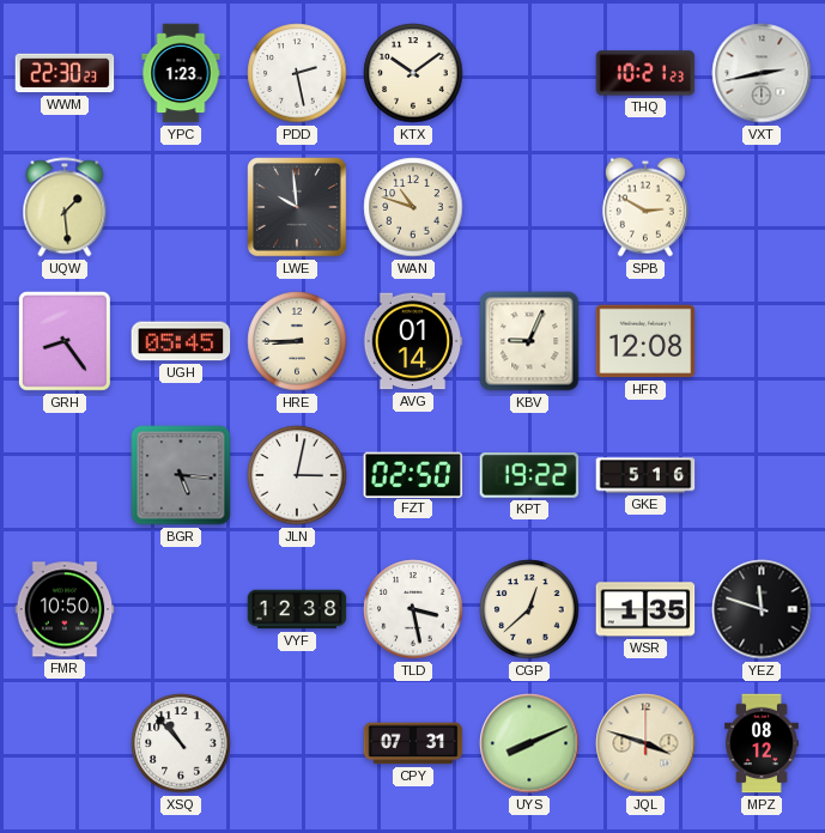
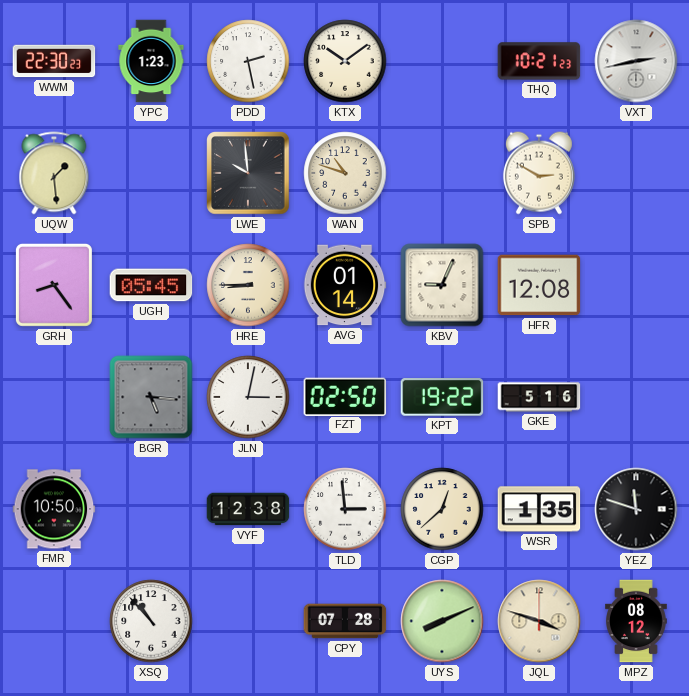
TLD: 3:28 -> 2:59
CPY: 07:31 -> 07:28
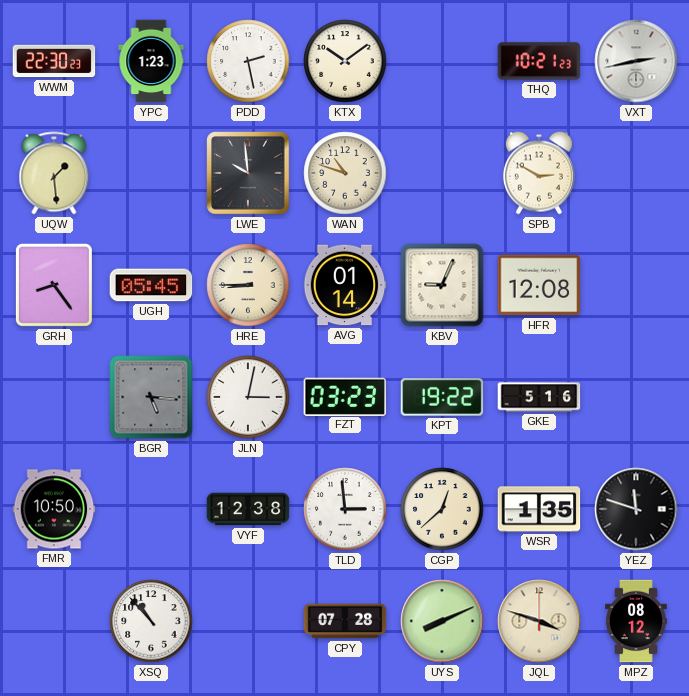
FZT: 02:50 -> 03:23
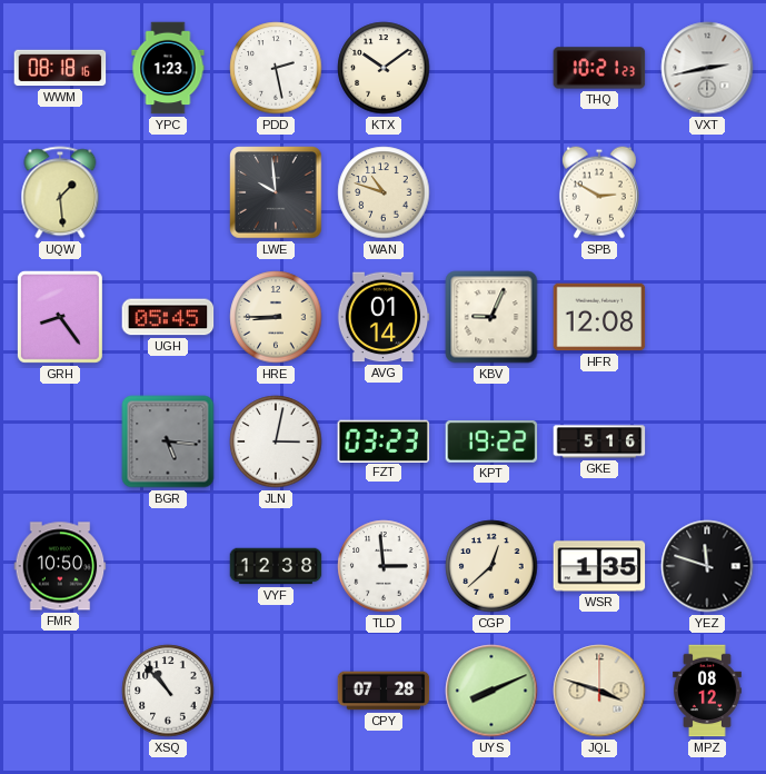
WWM: 22:30 -> 08:18
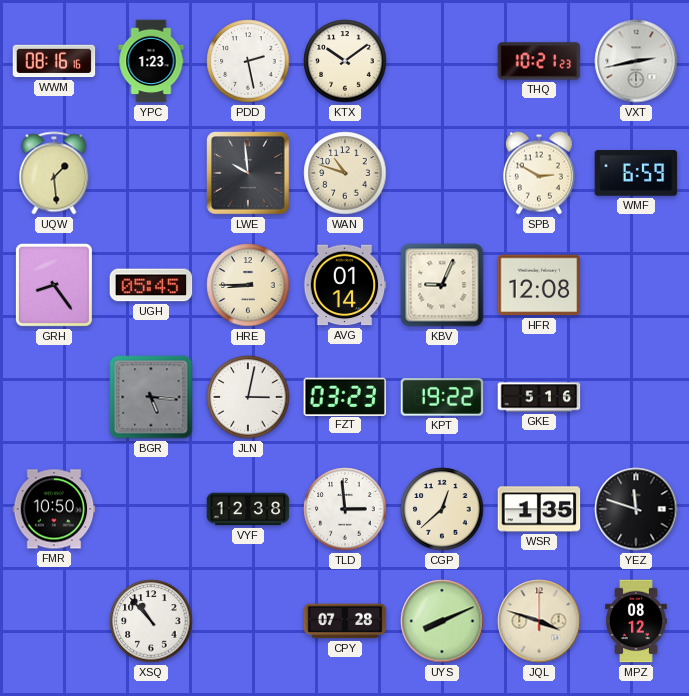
WWM: 08:18 -> 08:16
WMF: none -> 6:59
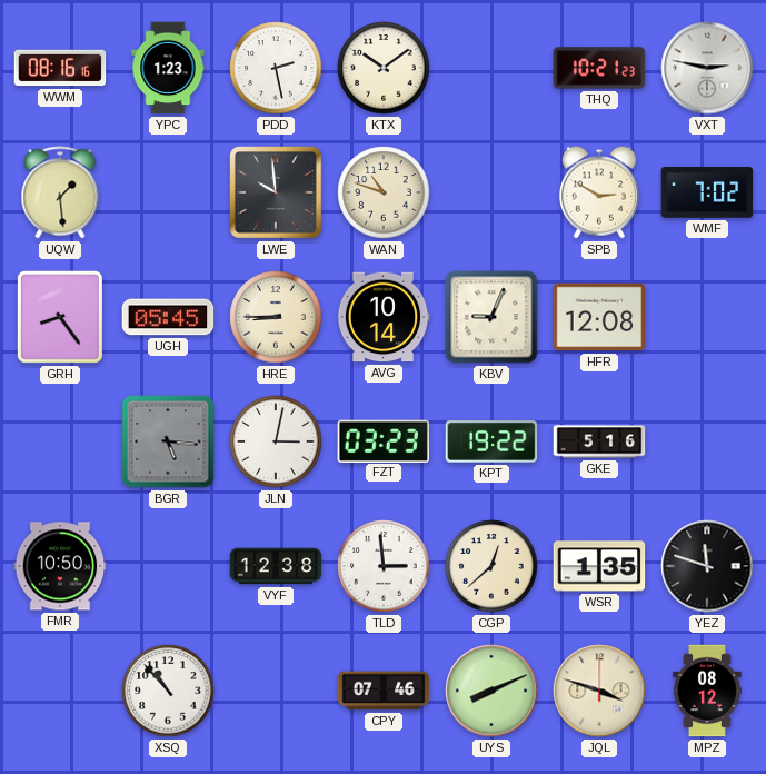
VXT: 2:43 -> 2:47
WMF: 6:59 -> 7:02
AVG: 01:14 -> 10:14
CPY: 07:28 -> 07:46
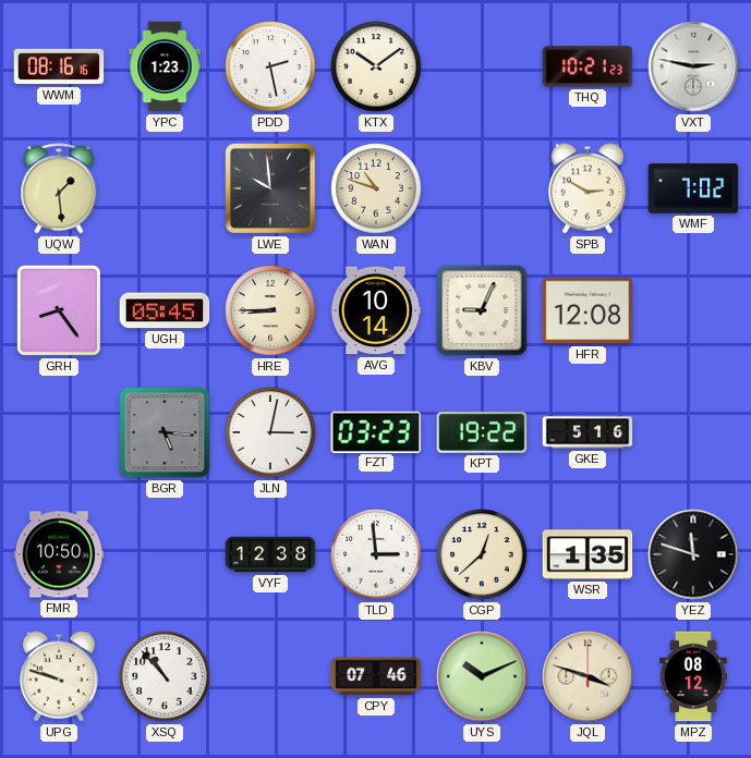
UPG: none -> 9:48
UYS: 8:11 -> 10:11
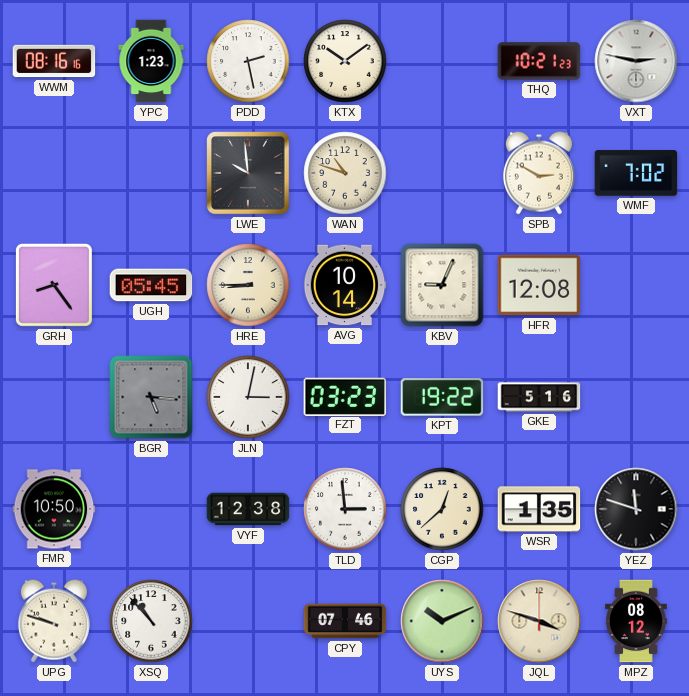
UQW: 1:29 -> none
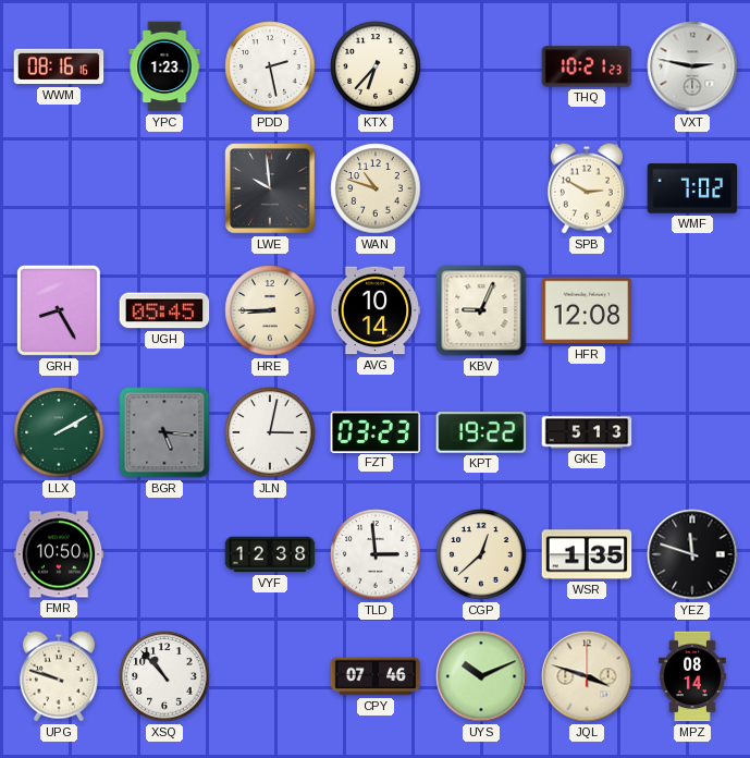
KTX: 10:09 -> 6:37
GRH: 8:24 -> 8:25
LLX: none -> 2:10
GKE: 5:16 -> 5:13
MPZ: 08:12 -> 08:14
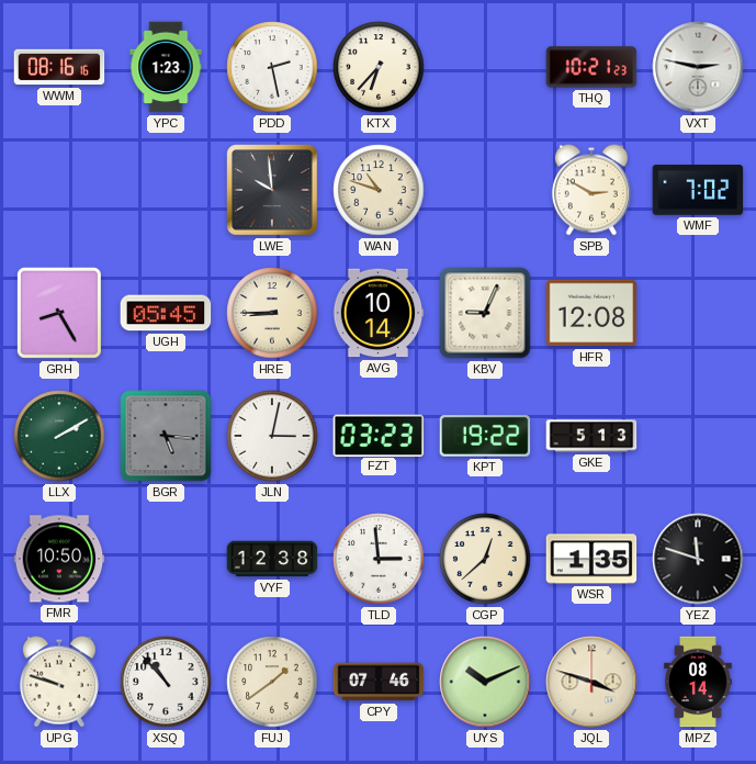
FUJ: none -> 1:39
